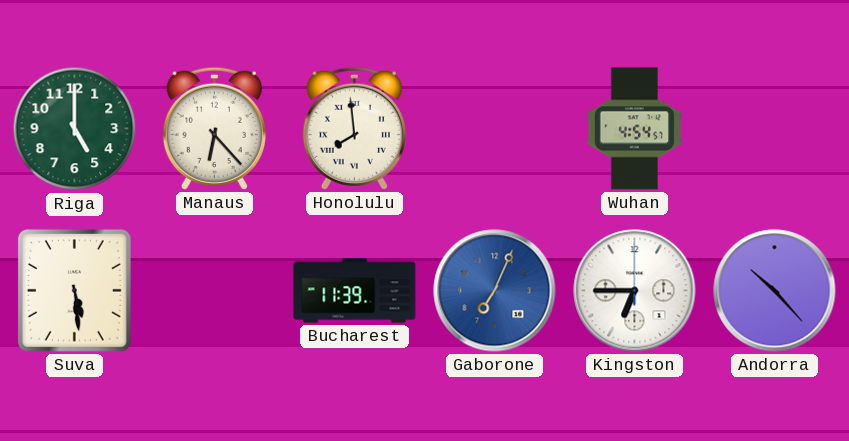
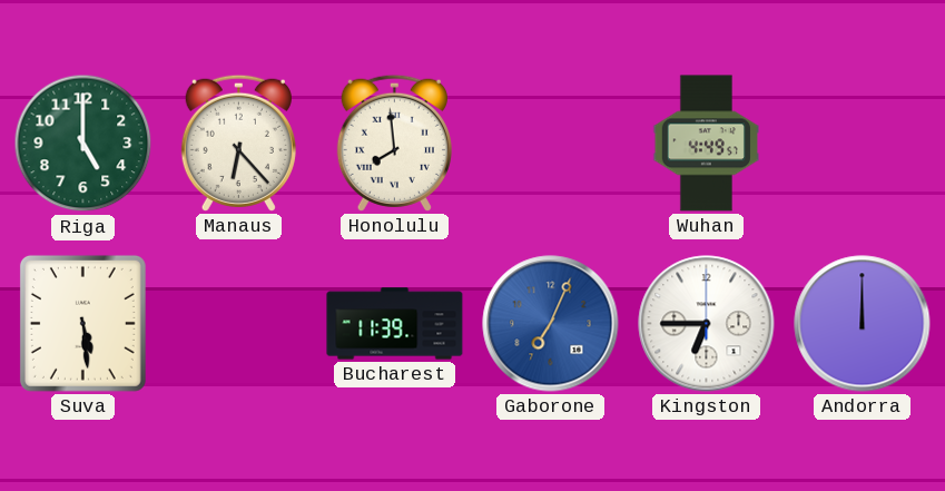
Wuhan: 4:54 -> 4:49
Andorra: 10:23 -> 12:00
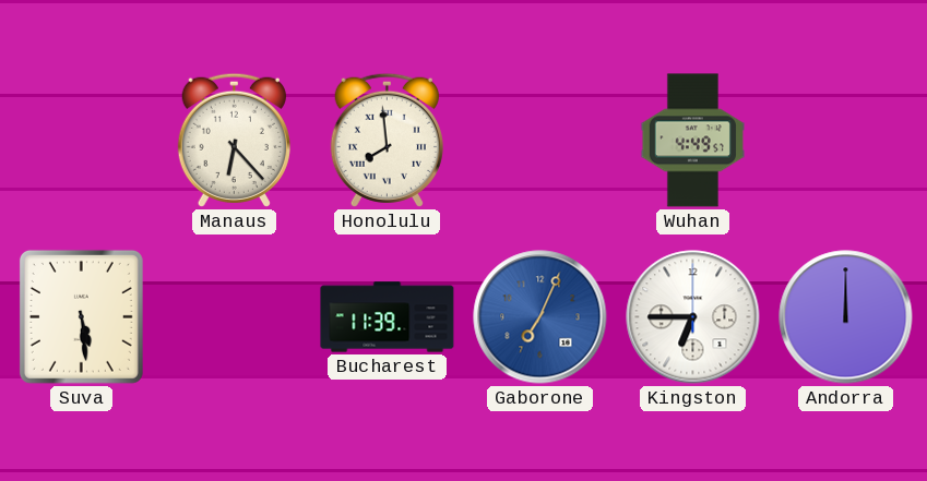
Riga: 5:00 -> none
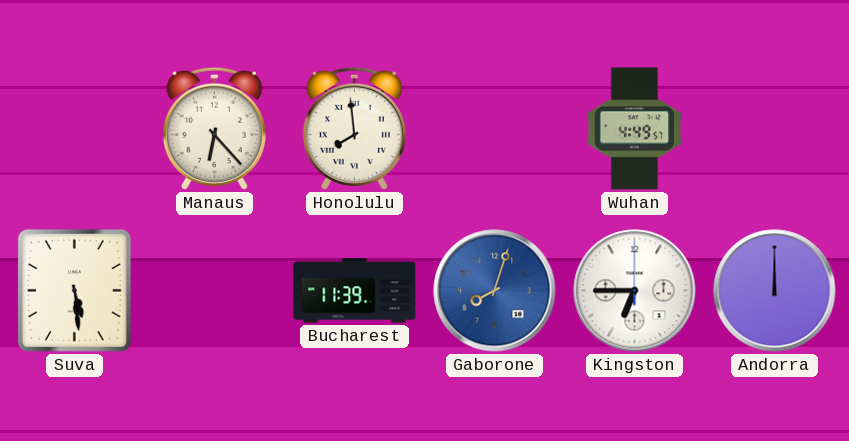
Gaborone: 7:04 -> 8:03
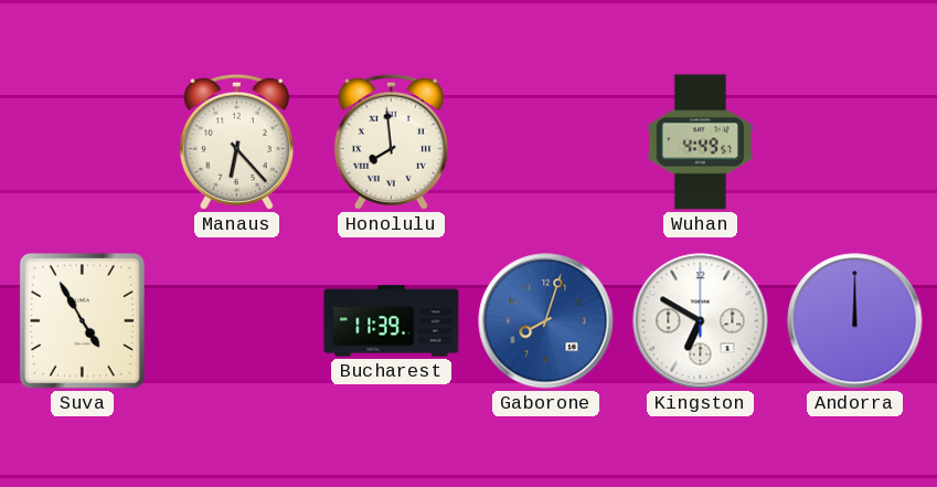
Suva: 5:29 -> 4:55
Kingston: 6:45 -> 6:50
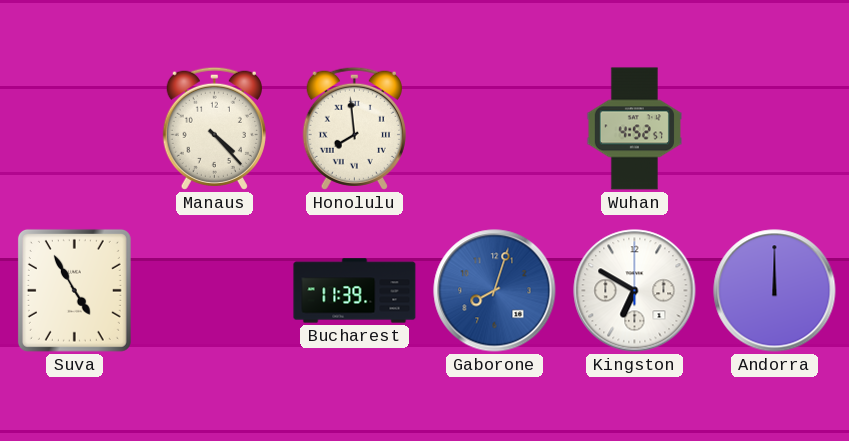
Manaus: 6:23 -> 4:23
Wuhan: 4:49 -> 4:52
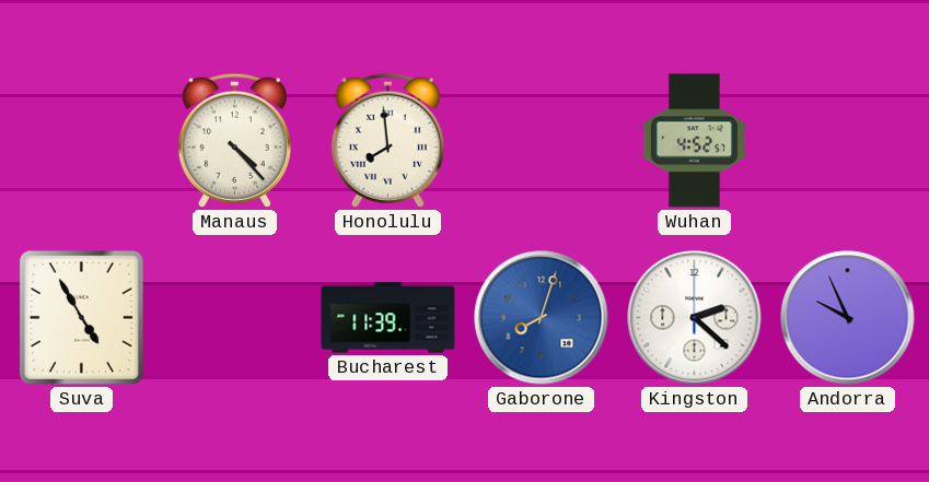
Kingston: 6:50 -> 2:22
Andorra: 12:00 -> 9:56
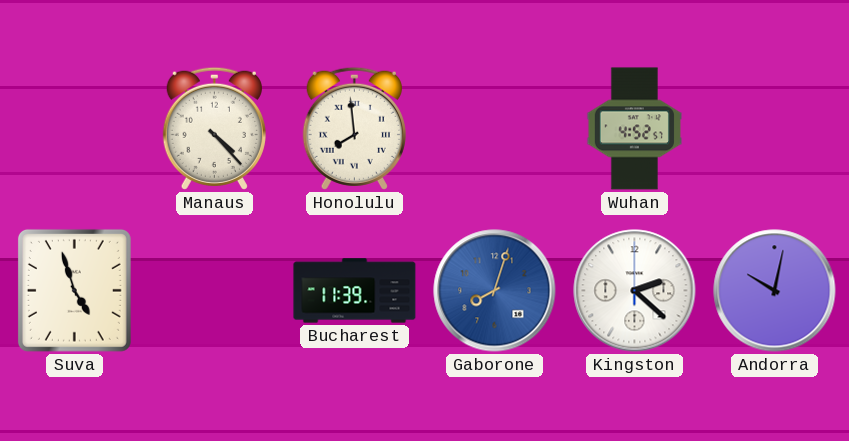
Suva: 4:55 -> 4:57
Andorra: 9:56 -> 10:02
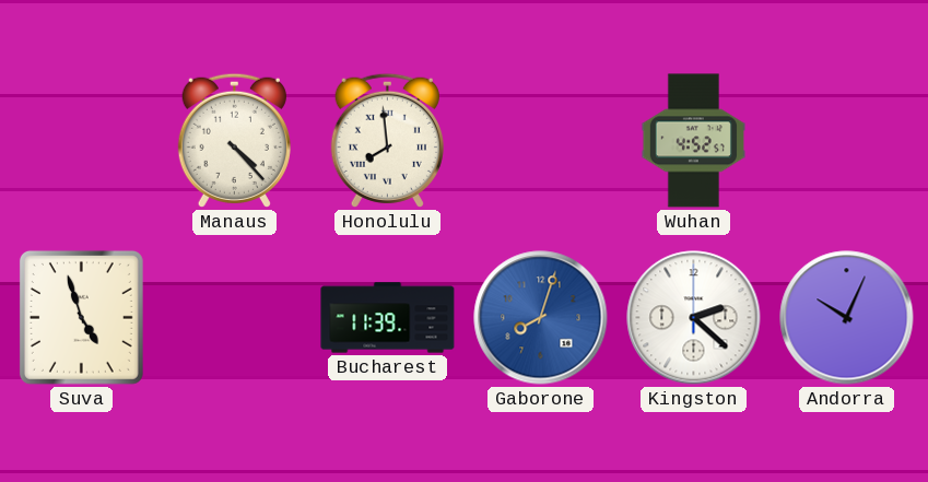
Andorra: 10:02 -> 10:04
